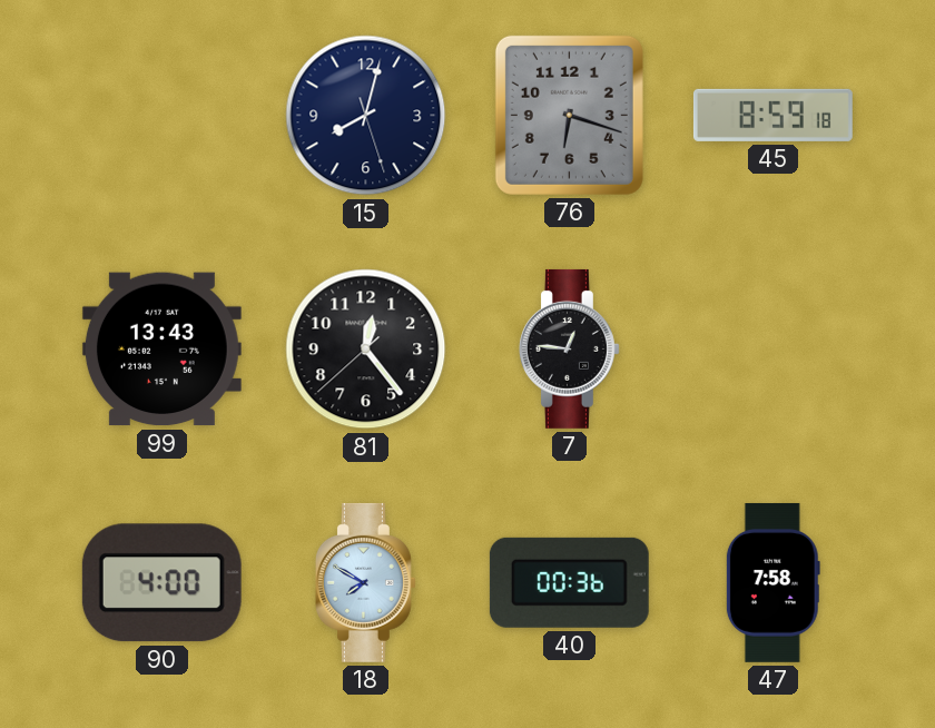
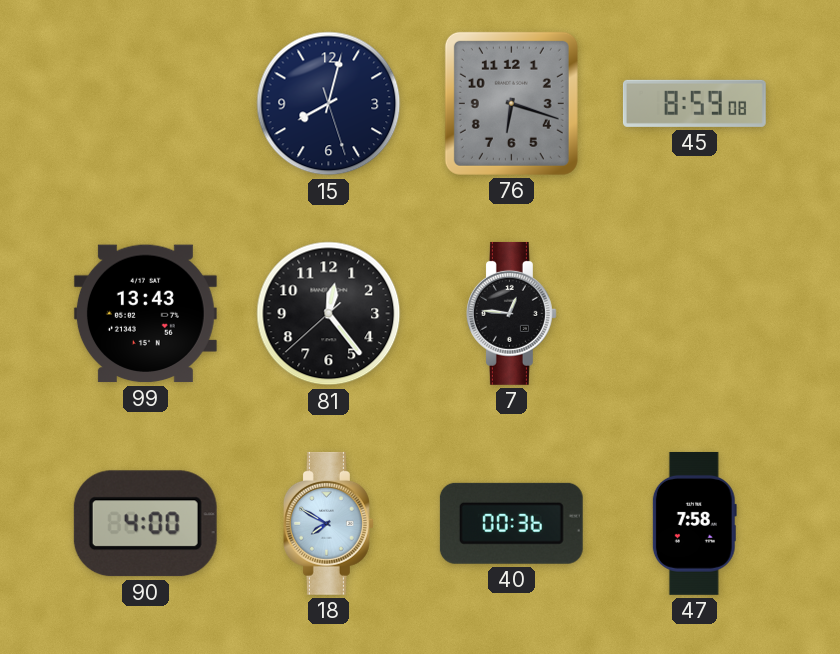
45: 8:59:18 -> 8:59:08
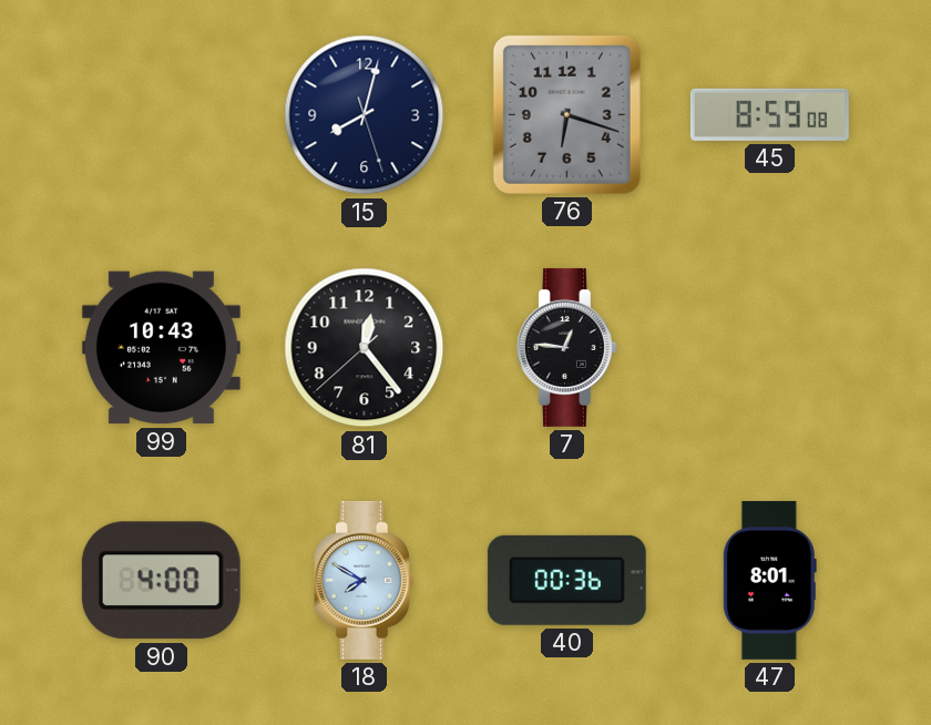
99: 13:43 -> 10:43
47: 7:58 -> 8:01
